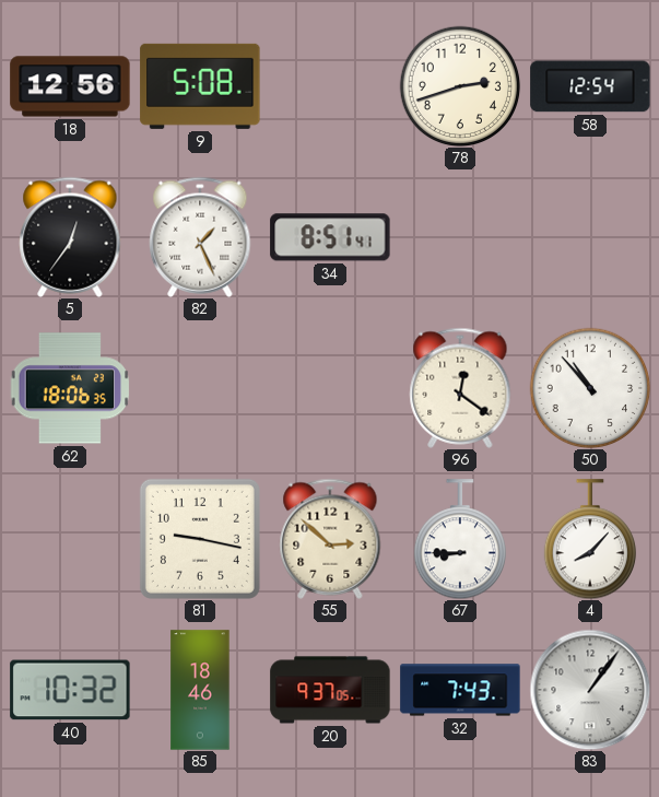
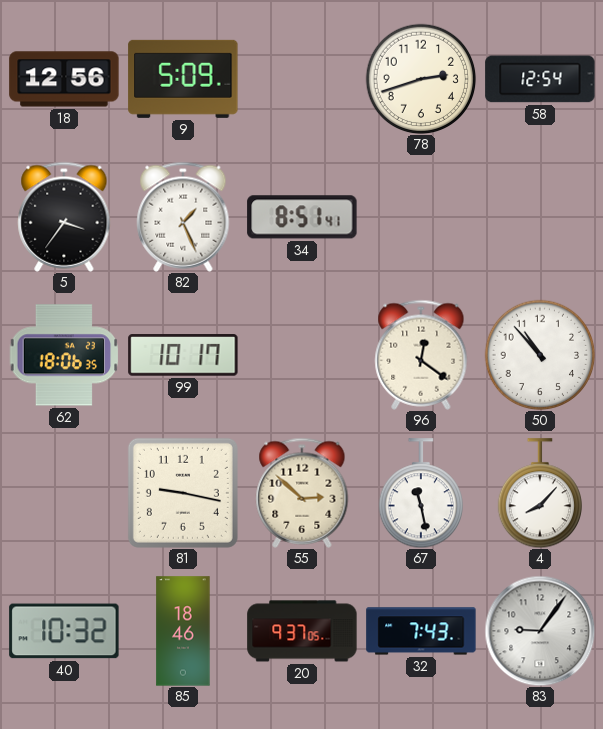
9: 5:08 -> 5:09
5: 12:36 -> 3:36
99: none -> 10:17
67: 8:45 -> 11:28
83: 1:06 -> 9:06
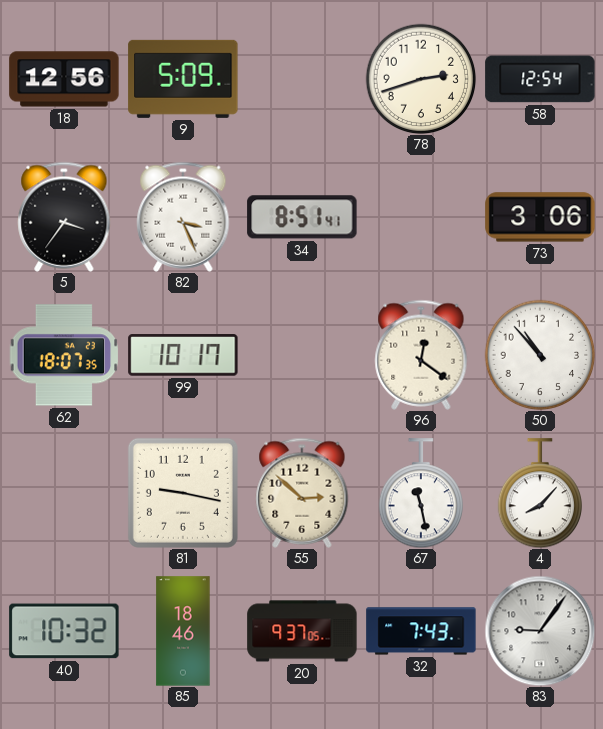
82: 1:26 -> 3:26
73: none -> 3:06
62: 18:06 -> 18:07
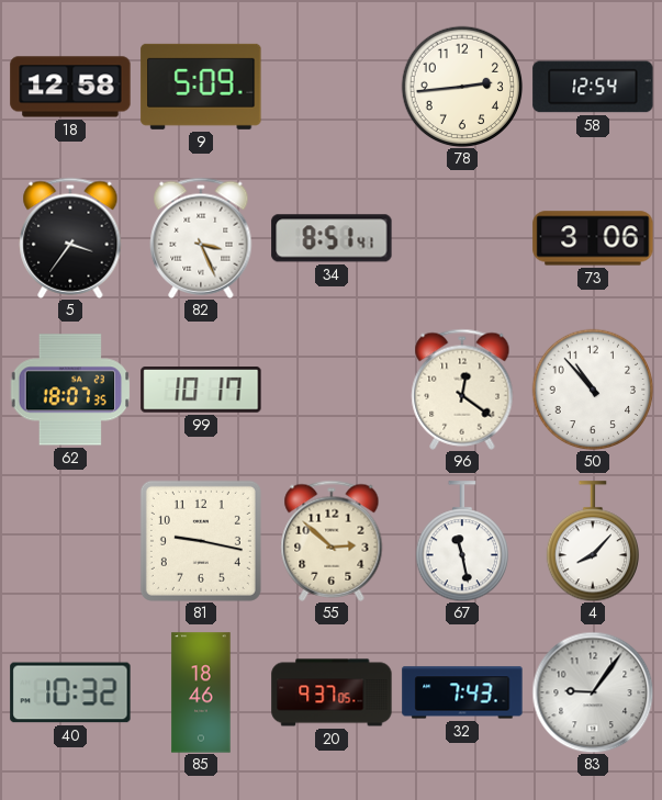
18: 12:56 -> 12:58
78: 2:42 -> 2:44
